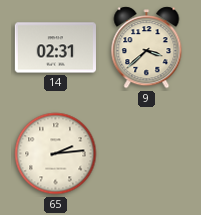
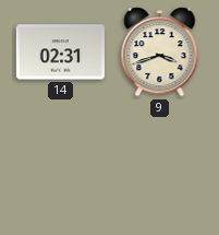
9: 3:38 -> 3:42
65: 2:14 -> none
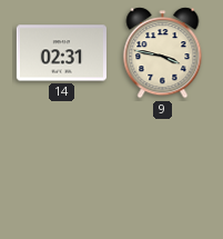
9: 3:42 -> 3:47
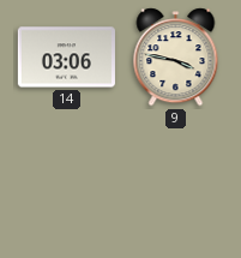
14: 02:31 -> 03:06
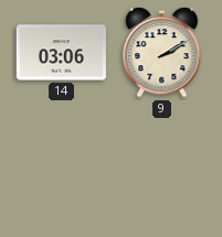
9: 3:47 -> 2:10
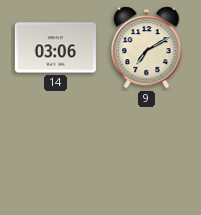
9: 2:10 -> 7:10
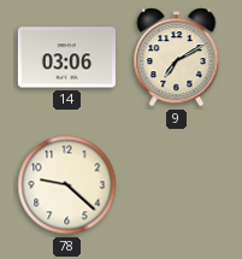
78: none -> 9:22
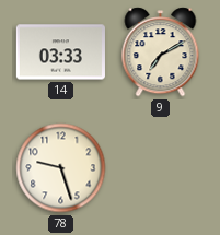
14: 03:06 -> 03:33
78: 9:22 -> 9:27
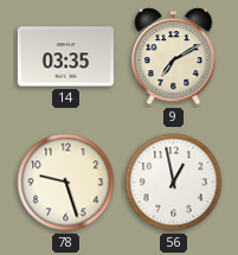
14: 03:33 -> 03:35
56: none -> 12:58
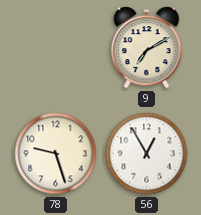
14: 03:35 -> none
56: 12:58 -> 12:55
